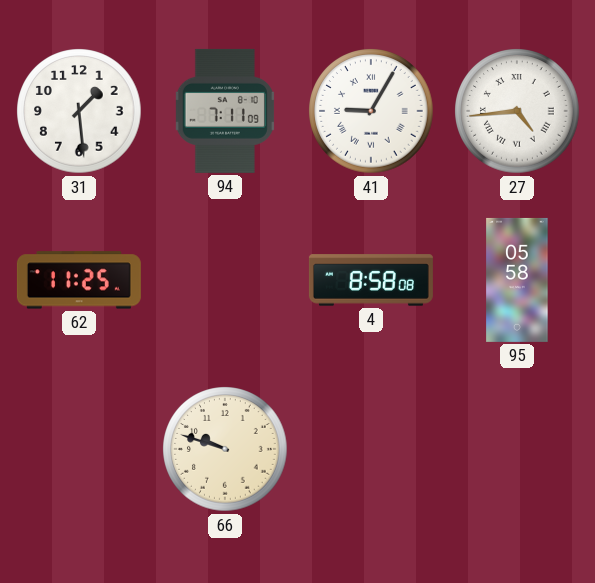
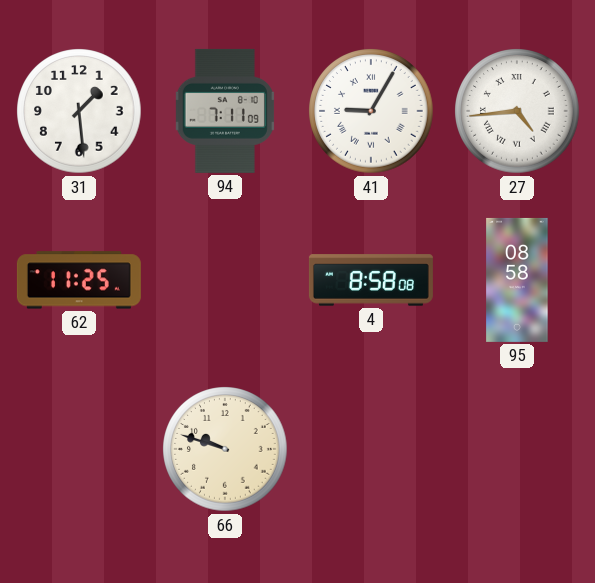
95: 05:58 -> 08:58
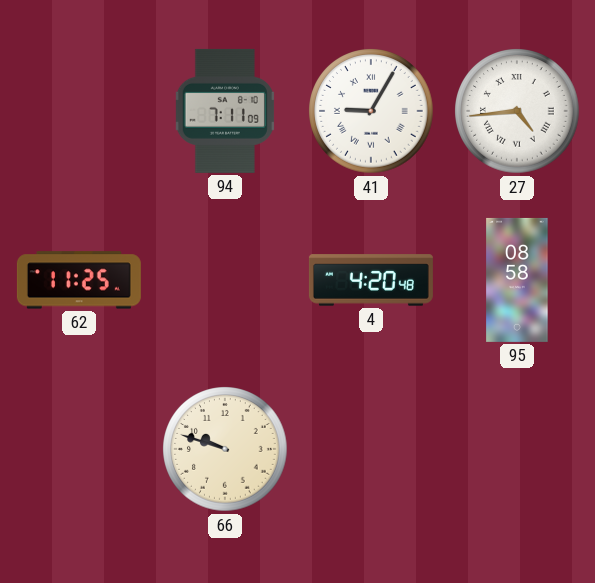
31: 1:29 -> none
4: 8:58 -> 4:20
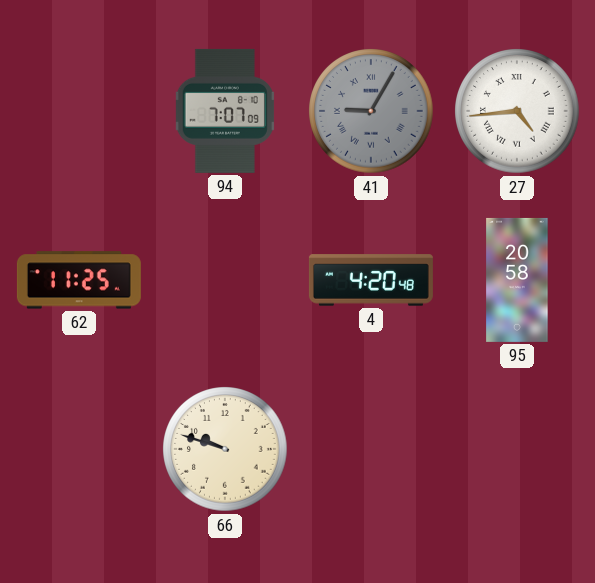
94: 7:11 -> 7:07
41 dial: white -> grey
95: 08:58 -> 20:58
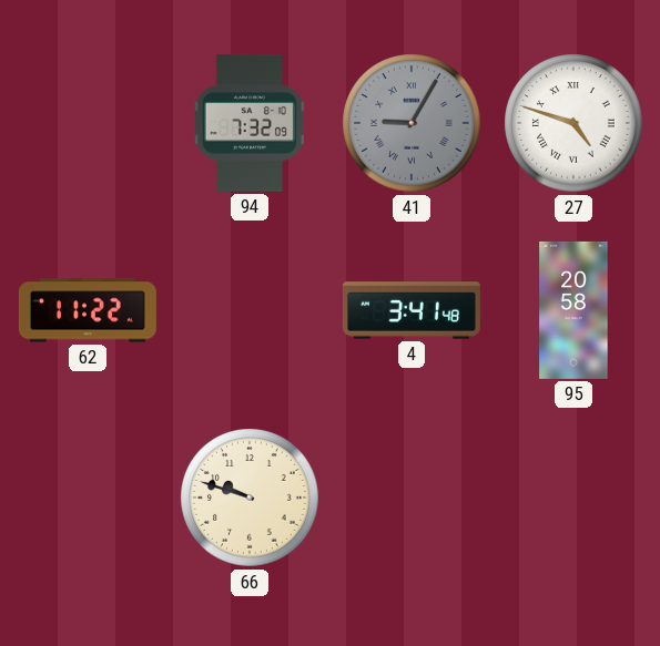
94: 7:07 -> 7:32
27: 4:44 -> 4:48
62: 11:25 -> 11:22
4: 4:20 -> 3:41
